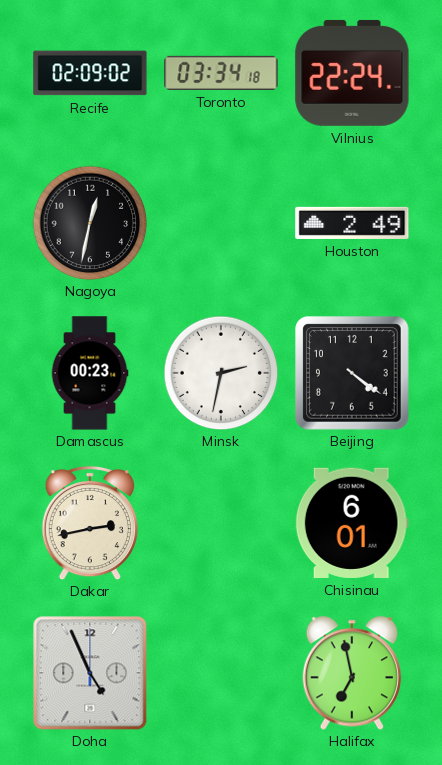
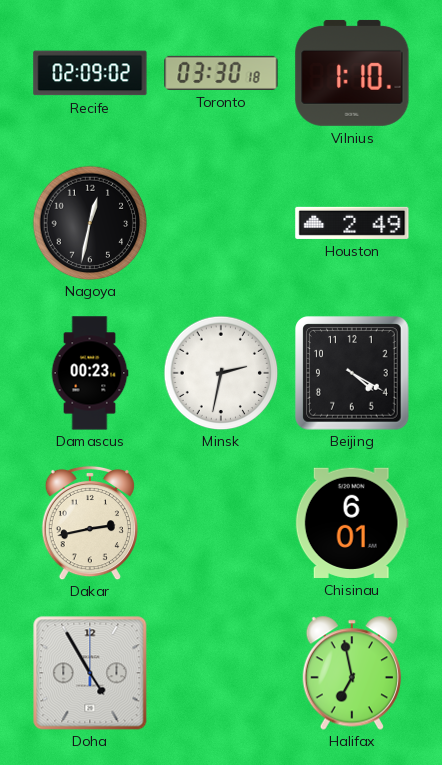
Toronto: 03:34 -> 03:30
Vilnius: 22:24 -> 1:10
Beijing: 4:21 -> 4:20
Doha: 4:56 -> 4:55
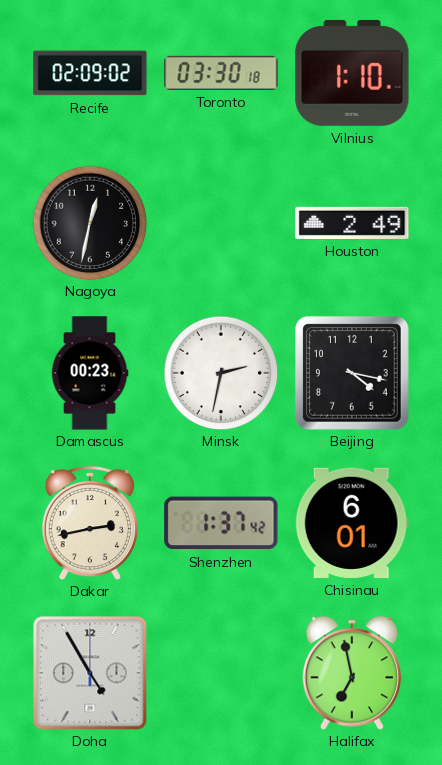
Beijing: 4:20 -> 4:17
Shenzhen: none -> 1:37
